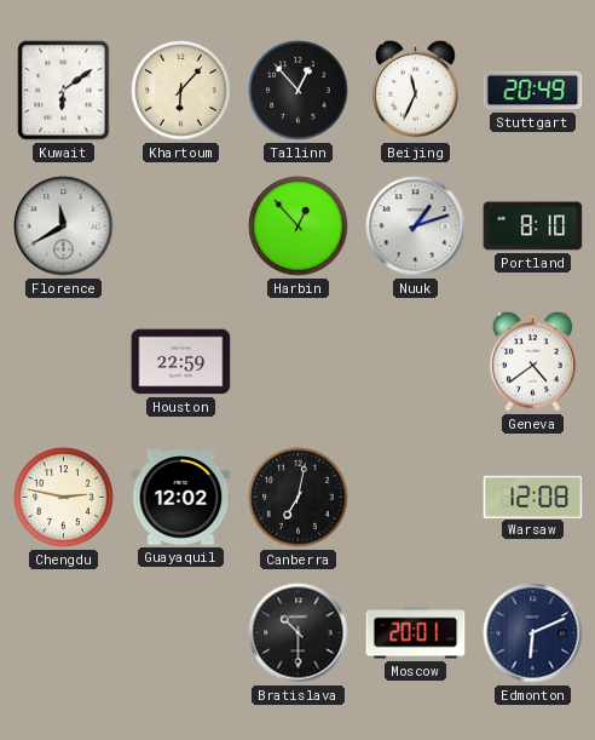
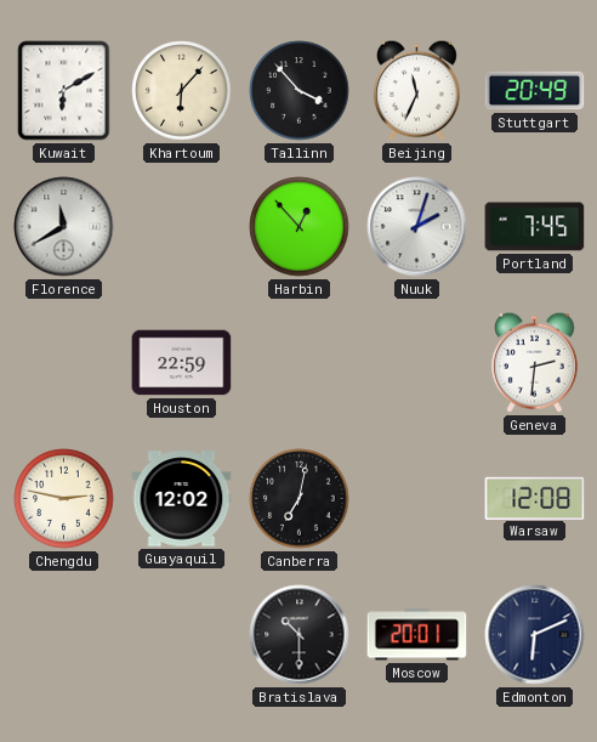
Kuwait: 6:09 -> 6:10
Tallinn: 12:53 -> 3:53
Nuuk: 1:12 -> 2:03
Portland: 8:10 -> 7:45
Geneva: 4:39 -> 2:31
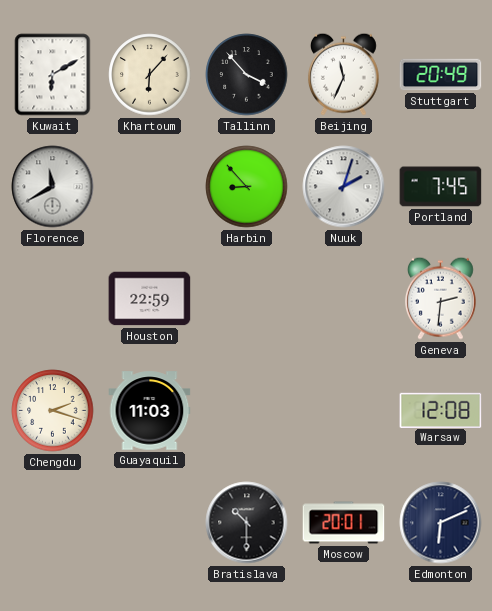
Harbin: 12:53 -> 8:53
Chengdu: 2:47 -> 2:18
Guayaquil: 12:02 -> 11:03
Canberra: 7:02 -> none
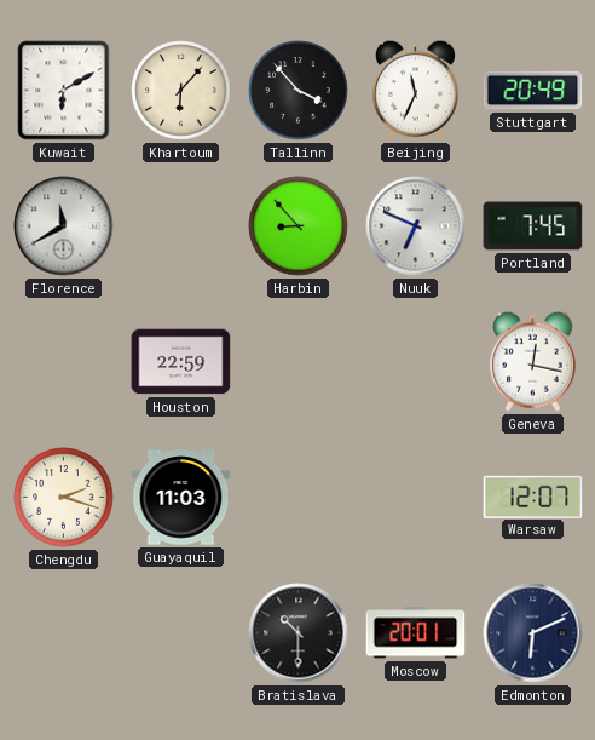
Nuuk: 2:03 -> 6:49
Geneva: 2:31 -> 12:17
Warsaw: 12:08 -> 12:07
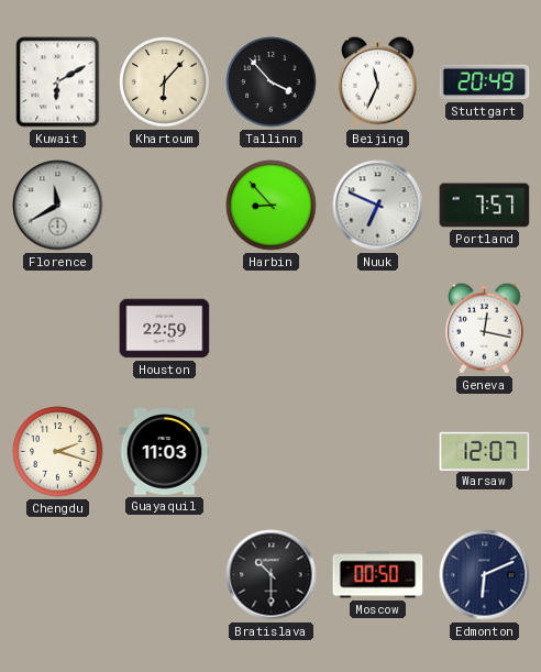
Portland: 7:45 -> 7:57
Moscow: 20:01 -> 00:50
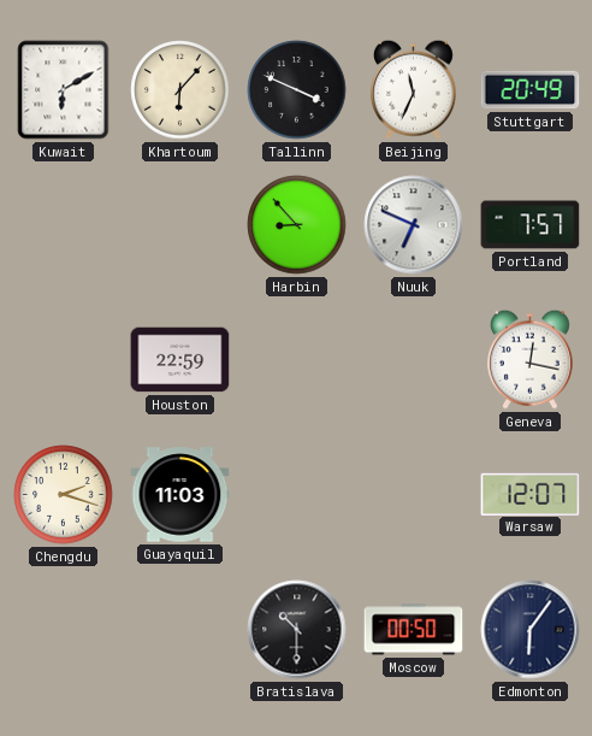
Tallinn: 3:53 -> 3:49
Florence: 11:40 -> none
Edmonton: 6:11 -> 6:06
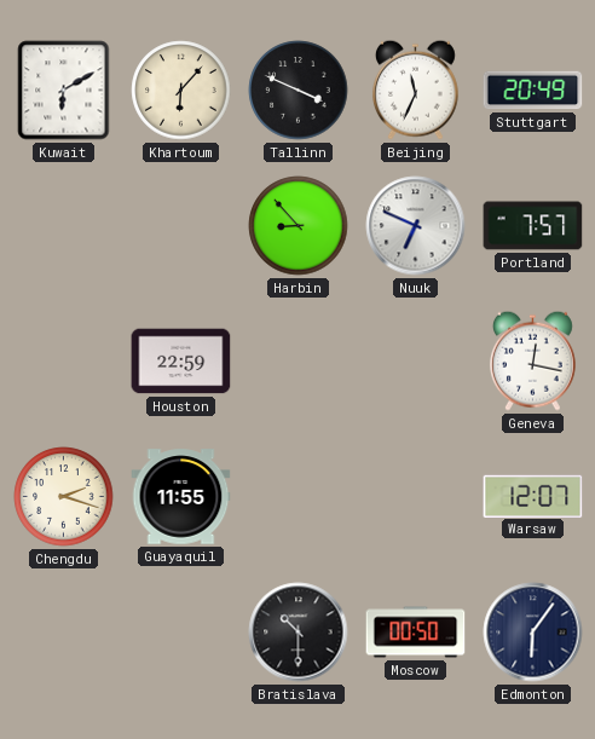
Guayaquil: 11:03 -> 11:55
